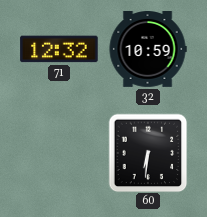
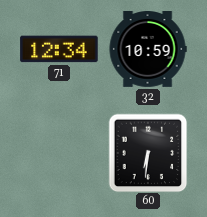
71: 12:32 -> 12:34
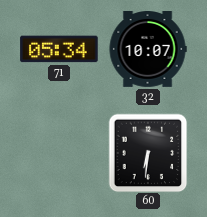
71: 12:34 -> 05:34
32: 10:59 -> 10:07
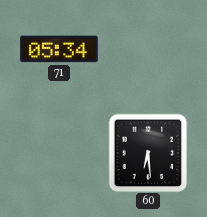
32: 10:07 -> none
60: 6:31 -> 6:29
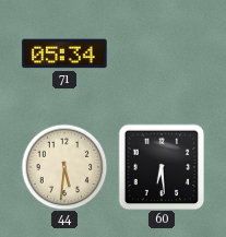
44: none -> 5:31
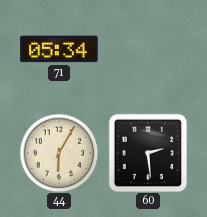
44: 5:31 -> 6:05
60: 6:29 -> 2:29
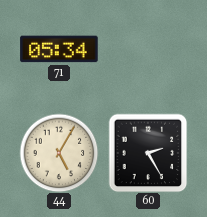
44: 6:05 -> 5:05
60: 2:29 -> 2:25
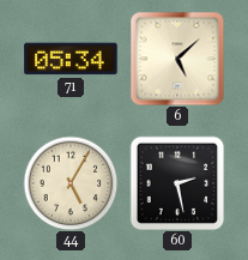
6: none -> 5:08
60: 2:25 -> 2:28
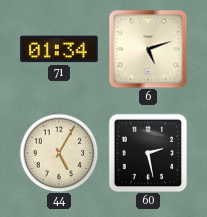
71: 05:34 -> 01:34
6: 5:08 -> 5:12
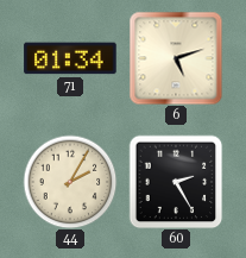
44: 5:05 -> 2:05
60: 2:28 -> 2:25
